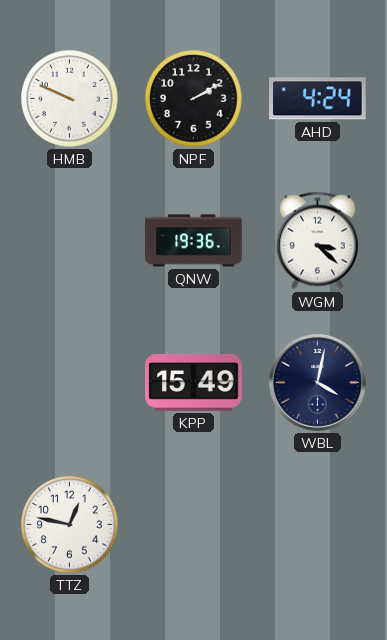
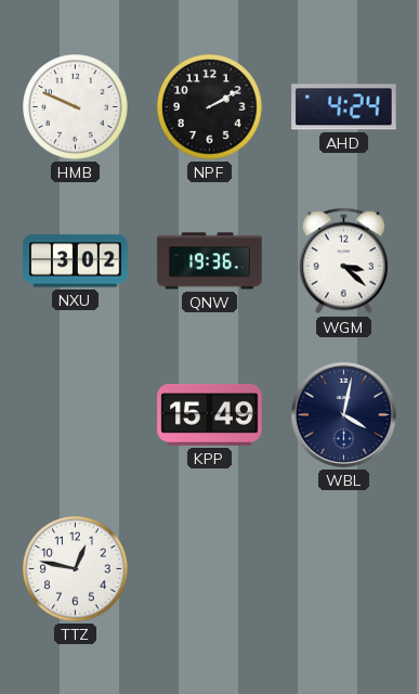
NXU: none -> 3:02
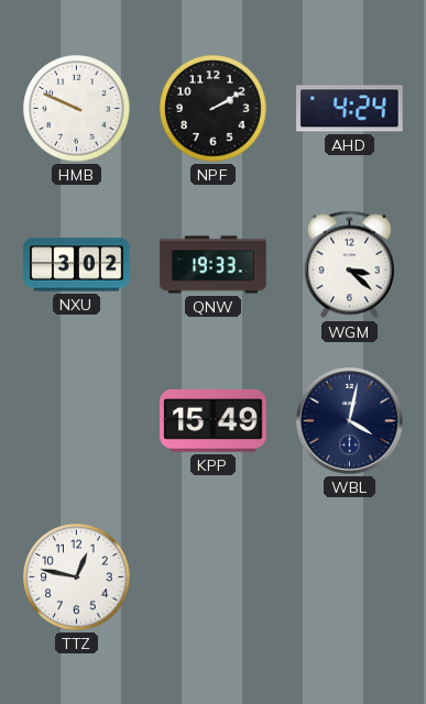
QNW: 19:36 -> 19:33
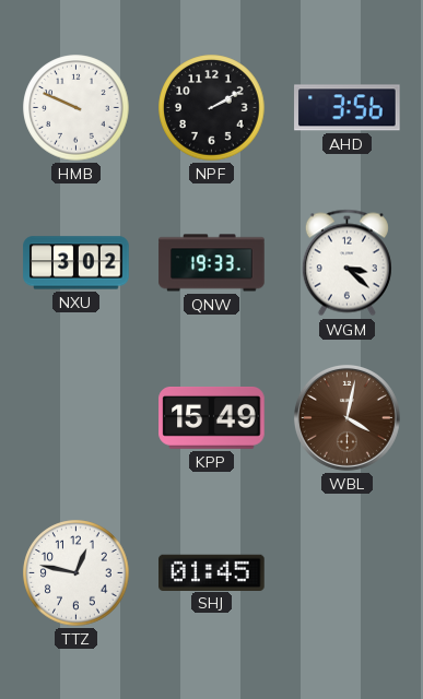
AHD: 4:24 -> 3:56
WBL dial: navy -> brown
SHJ: none -> 01:45
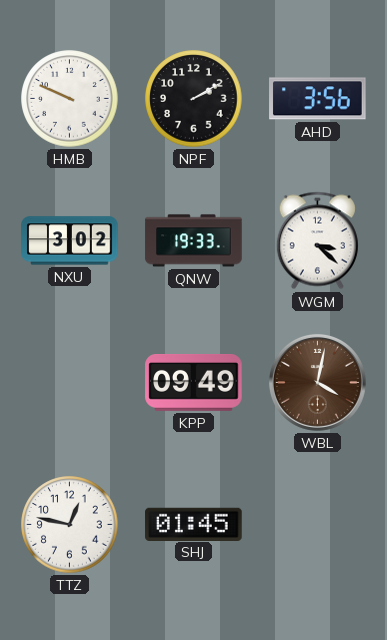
KPP: 15:49 -> 09:49
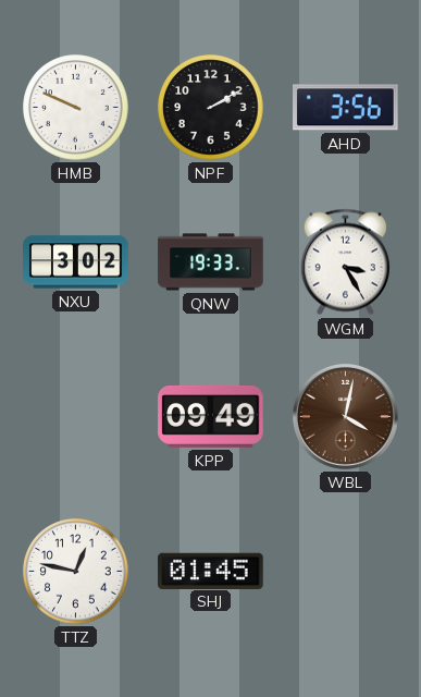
WGM: 3:22 -> 3:25
